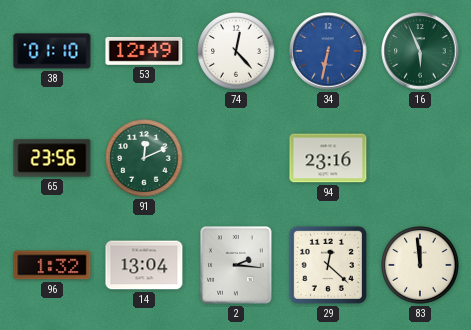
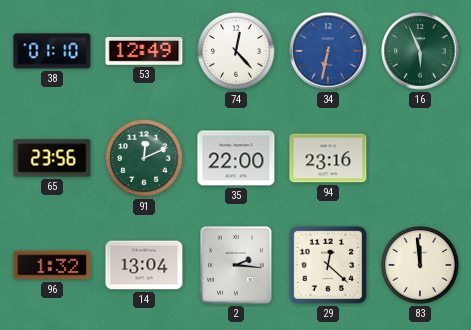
35: none -> 22:00
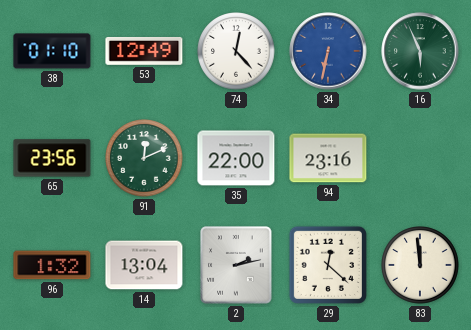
2: 2:16 -> 2:13
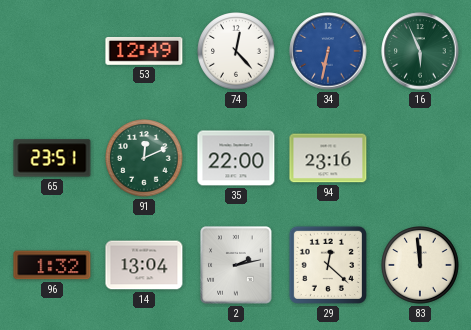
38: 01:10 -> none
65: 23:56 -> 23:51
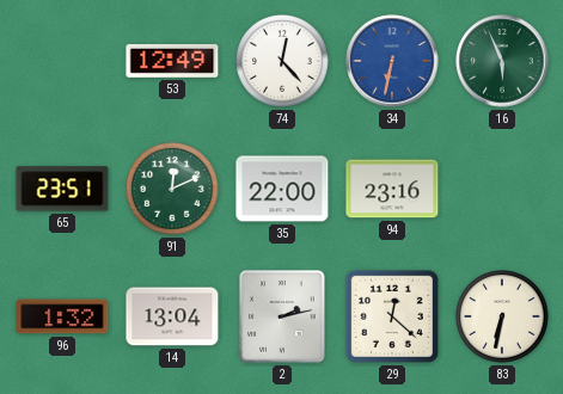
83: 11:59 -> 6:32
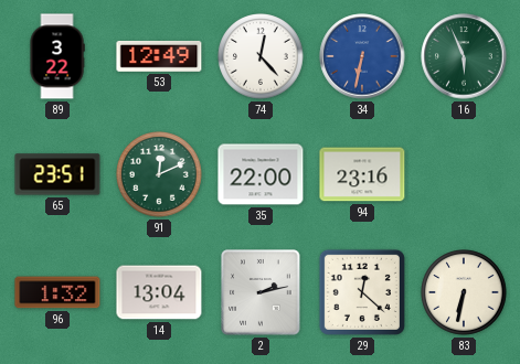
89: none -> 3:22
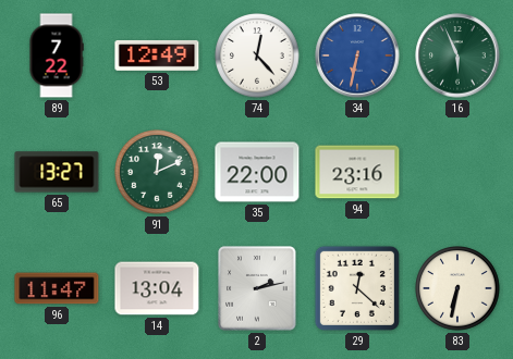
89: 3:22 -> 7:22
65: 23:51 -> 13:27
96: 1:32 -> 11:47
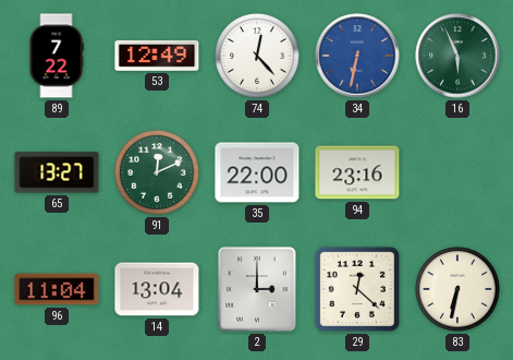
96: 11:47 -> 11:04
2: 2:13 -> 3:00
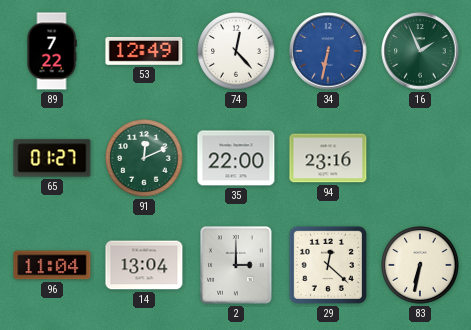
16: 5:56 -> 1:56
65: 13:27 -> 01:27
